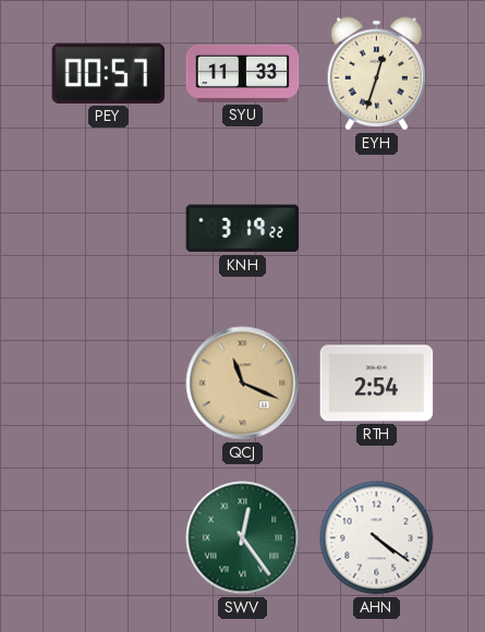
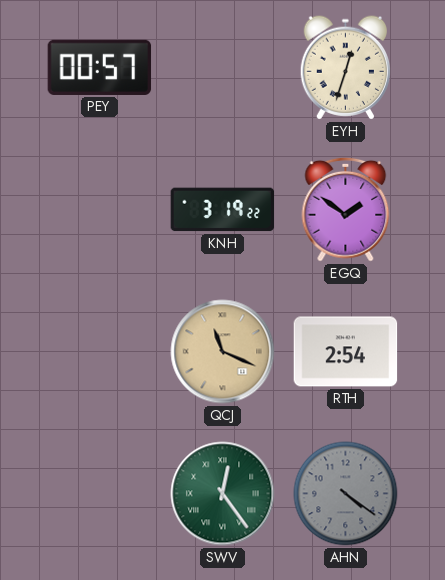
SYU: 11:33 -> none
EGQ: none -> 1:51
AHN dial: white -> grey
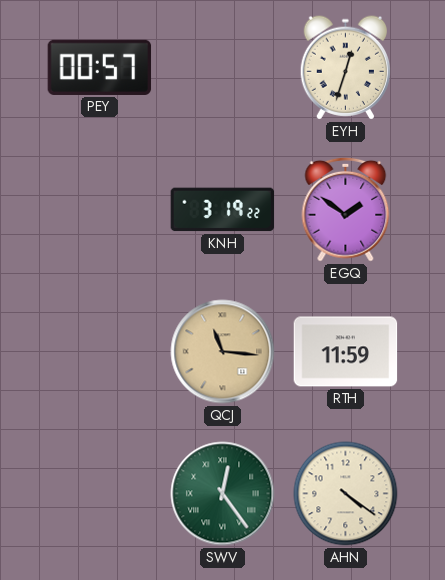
QCJ: 11:19 -> 11:16
RTH: 2:54 -> 11:59
AHN dial: grey -> cream
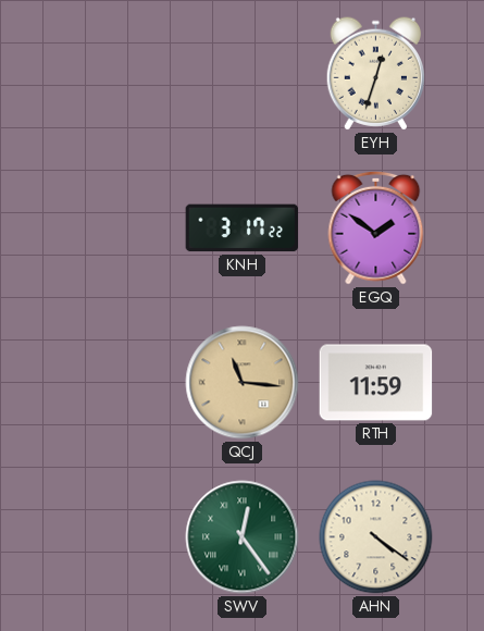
PEY: 00:57 -> none
KNH: 3:19 -> 3:17
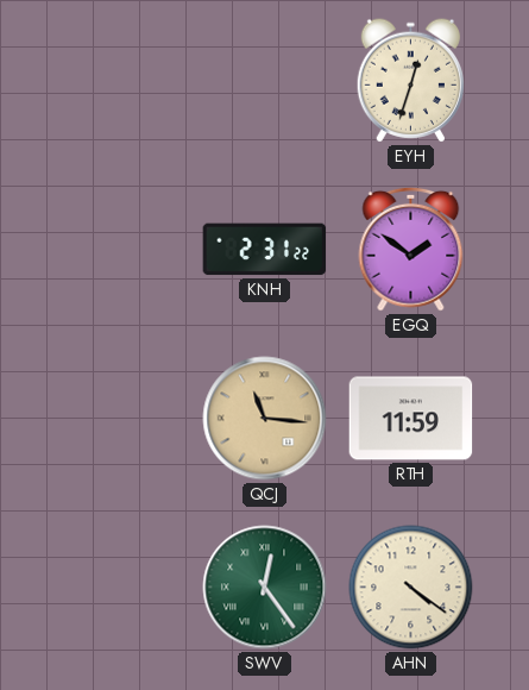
KNH: 3:17 -> 2:31
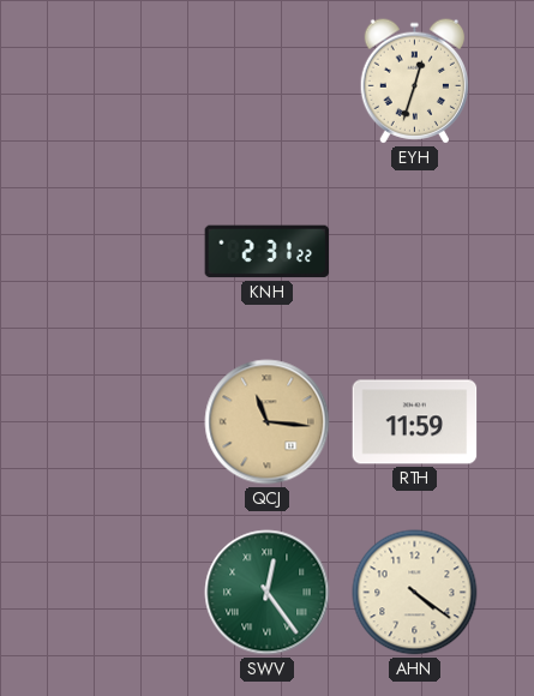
EGQ: 1:51 -> none
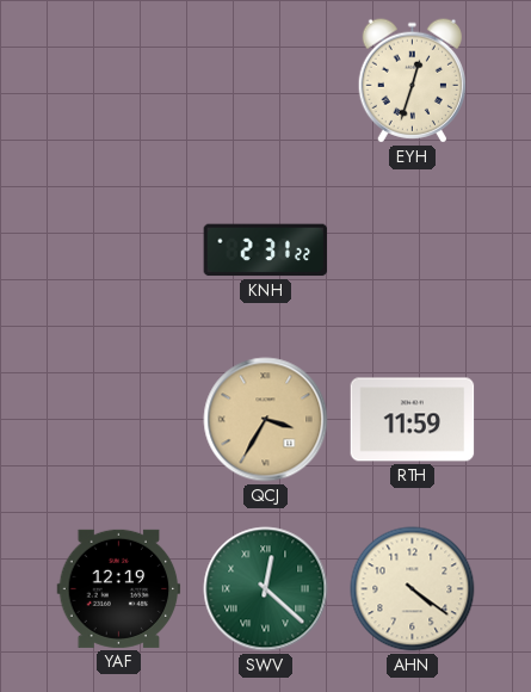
QCJ: 11:16 -> 3:35
YAF: none -> 12:19
SWV: 12:24 -> 12:22
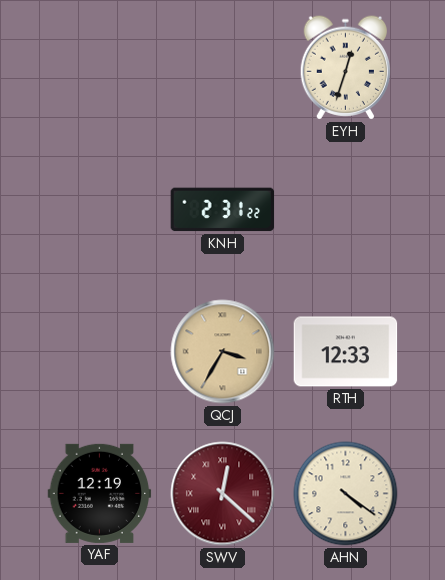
RTH: 11:59 -> 12:33
SWV dial: green -> burgundy
